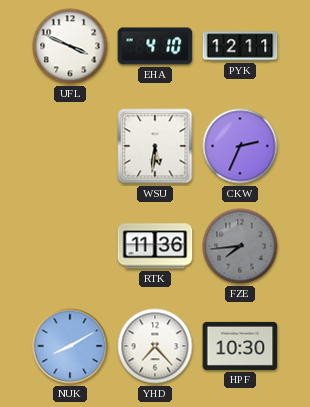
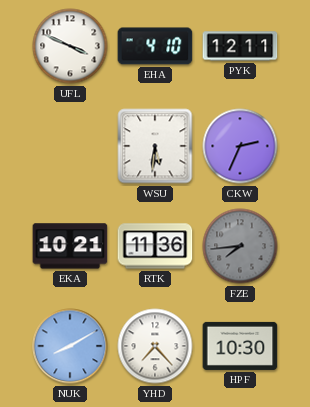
EKA: none -> 10:21
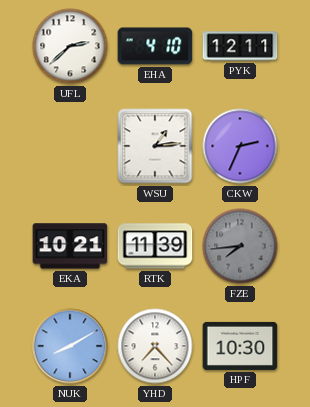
UFL: 3:49 -> 2:38
WSU: 5:31 -> 1:14
RTK: 11:36 -> 11:39
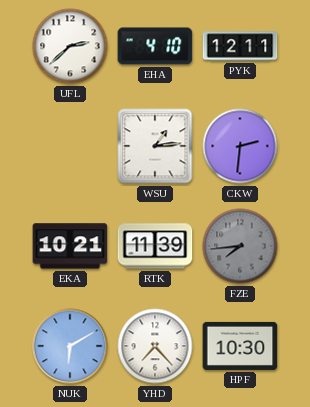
CKW: 2:34 -> 2:31
NUK: 8:10 -> 6:10
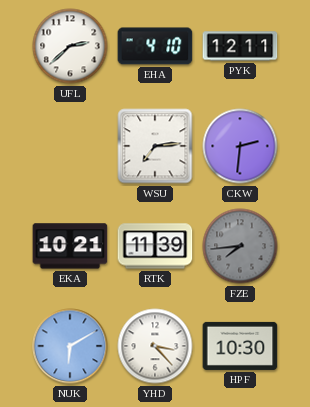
WSU: 1:14 -> 7:14
YHD: 7:23 -> 3:23
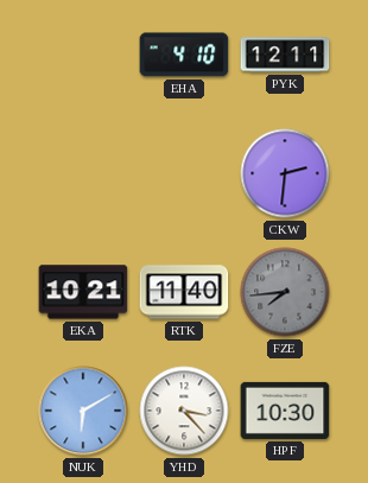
UFL: 2:38 -> none
WSU: 7:14 -> none
RTK: 11:39 -> 11:40
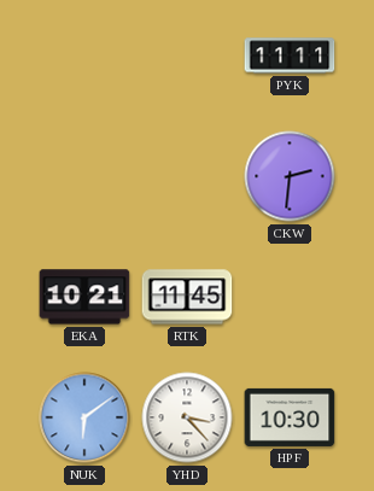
EHA: 4:10 -> none
PYK: 12:11 -> 11:11
RTK: 11:40 -> 11:45
FZE: 7:44 -> none
NUK: 6:10 -> 6:09
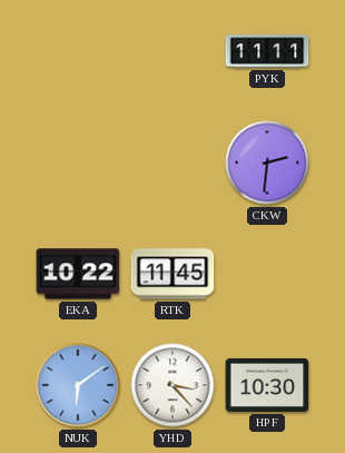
EKA: 10:21 -> 10:22
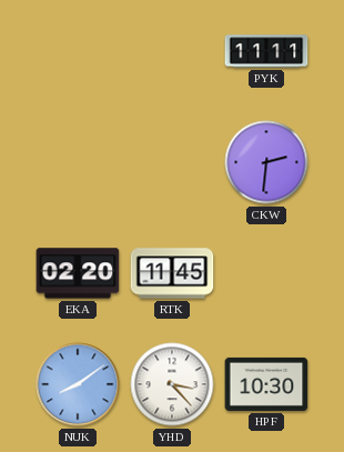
EKA: 10:22 -> 02:20
NUK: 6:09 -> 8:09
